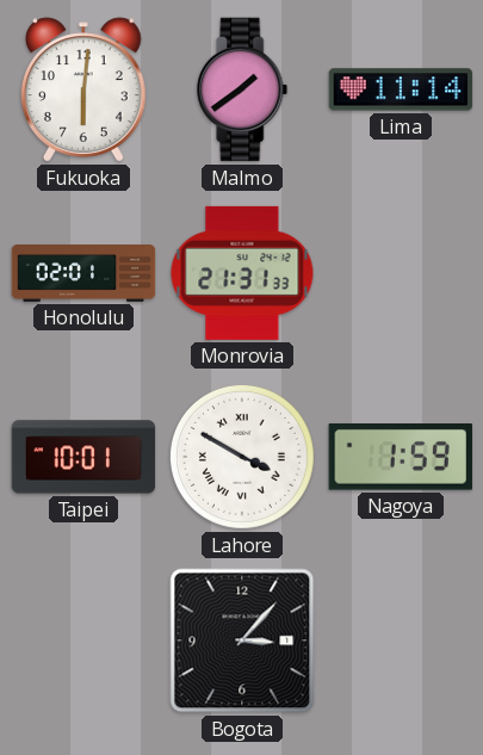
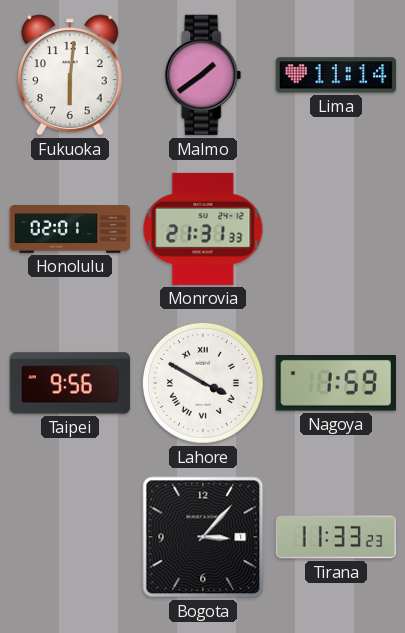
Taipei: 10:01 -> 9:56
Tirana: none -> 11:33
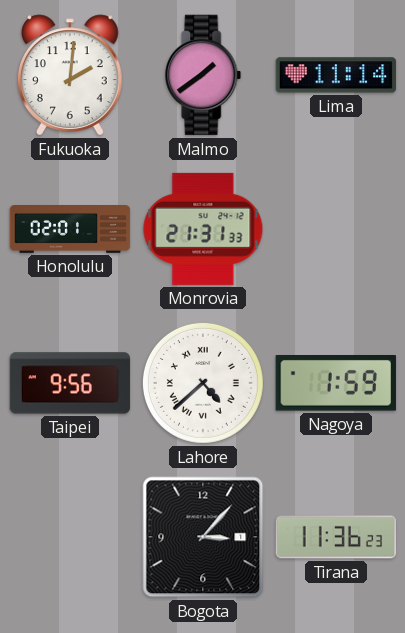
Fukuoka: 6:01 -> 2:01
Lahore: 3:50 -> 4:38
Tirana: 11:33 -> 11:36
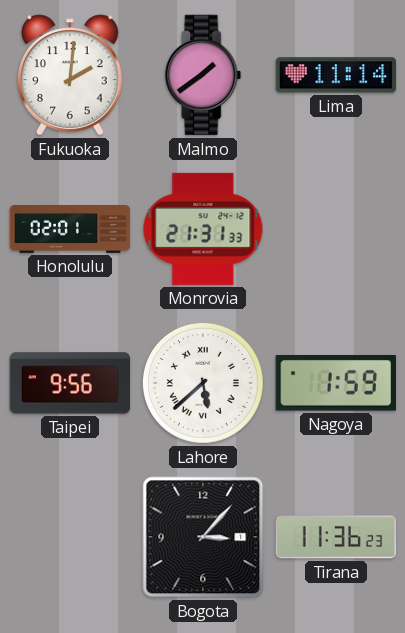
Lahore: 4:38 -> 5:38
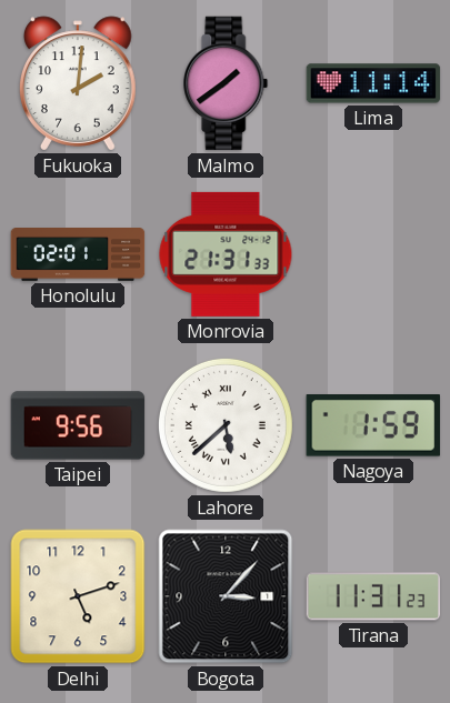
Delhi: none -> 5:12
Tirana: 11:36 -> 11:31
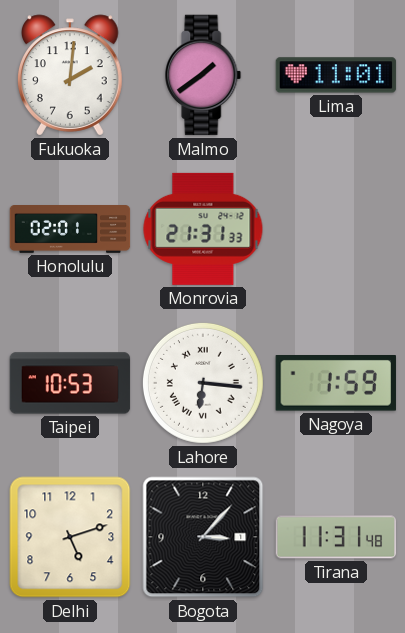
Lima: 11:14 -> 11:01
Taipei: 9:56 -> 10:53
Lahore: 5:38 -> 6:16
Tirana: 11:31:23 -> 11:31:48
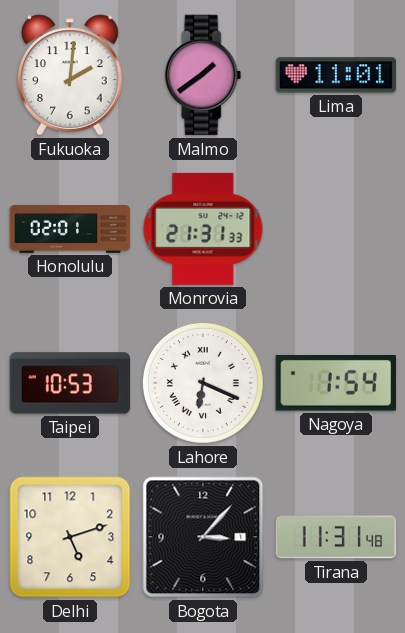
Lahore: 6:16 -> 6:19
Nagoya: 1:59 -> 1:54
